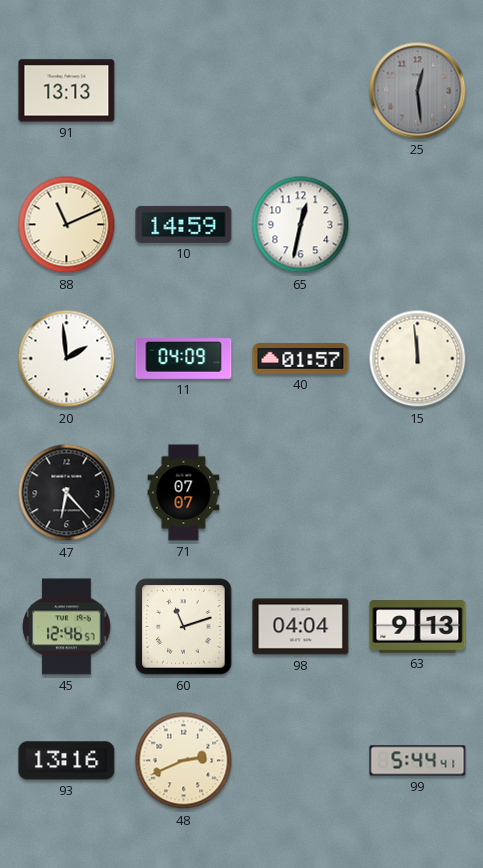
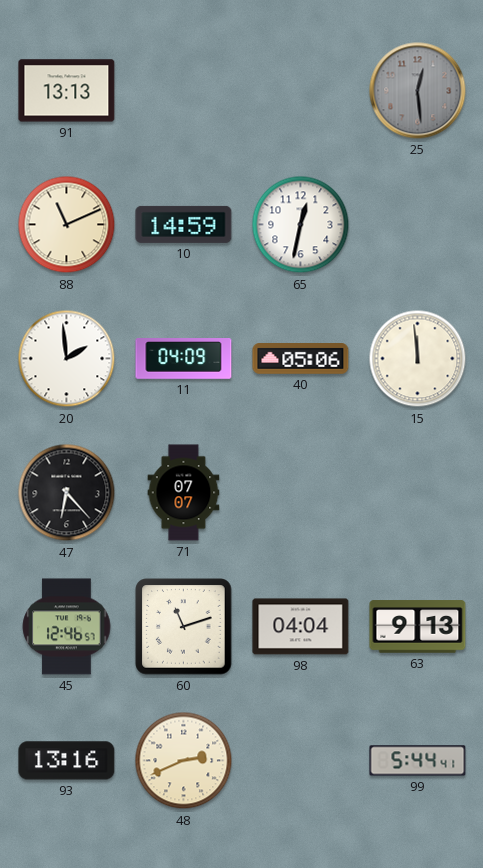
40: 01:57 -> 05:06
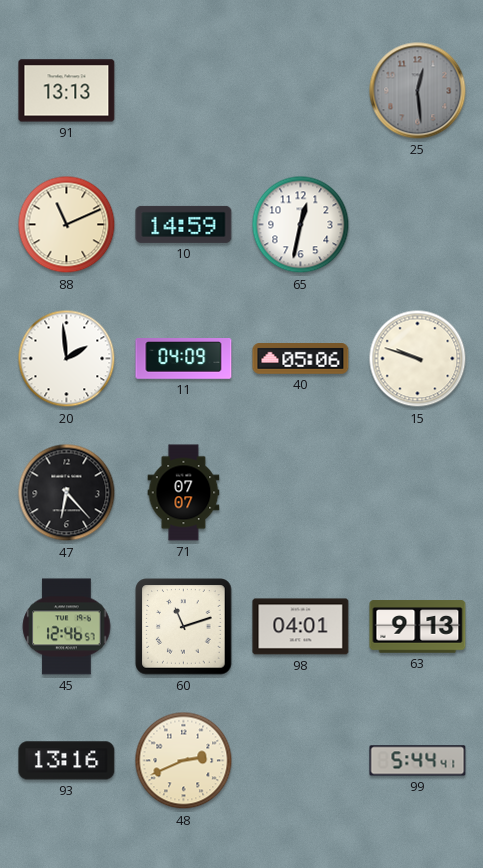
15: 11:59 -> 9:48
98: 04:04 -> 04:01
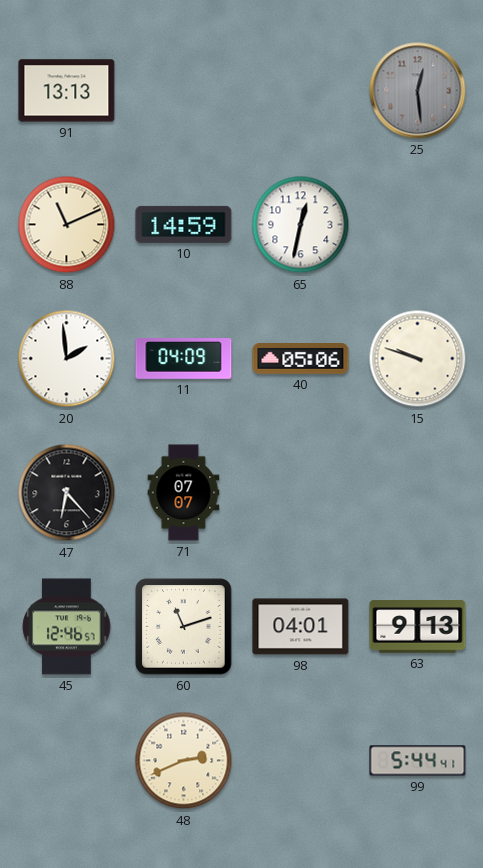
93: 13:16 -> none
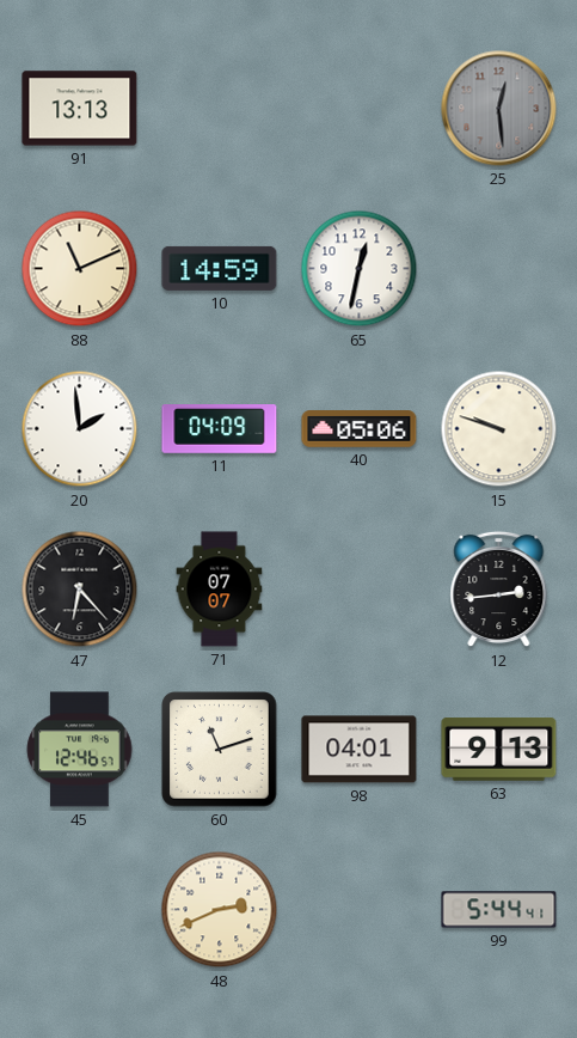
12: none -> 2:44
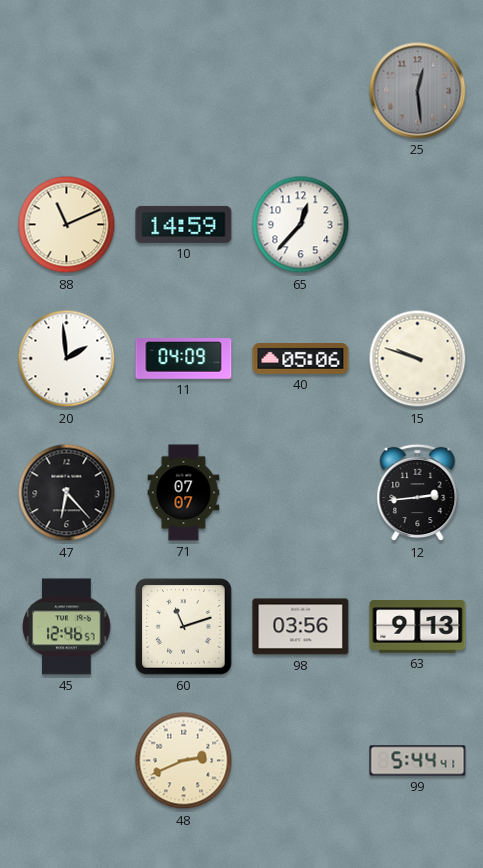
91: 13:13 -> none
65: 12:32 -> 12:37
98: 04:01 -> 03:56
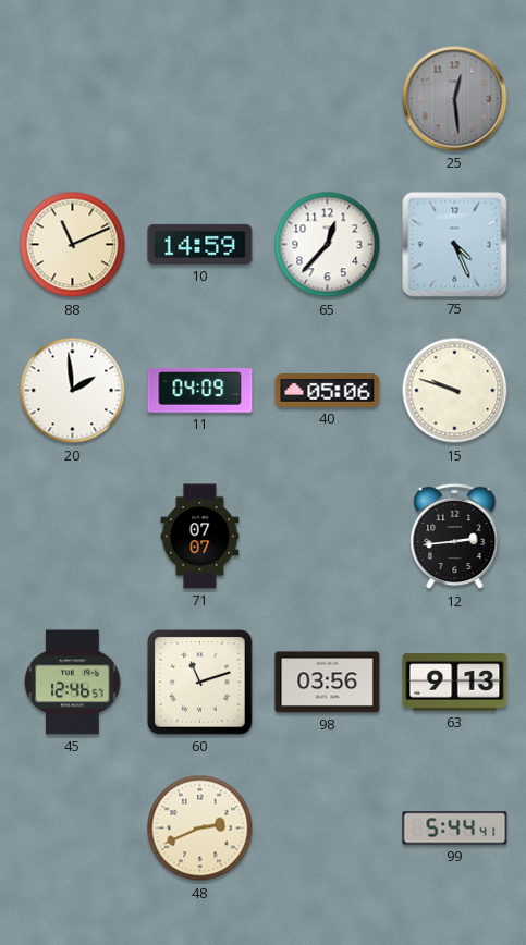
75: none -> 4:26
47: 6:23 -> none
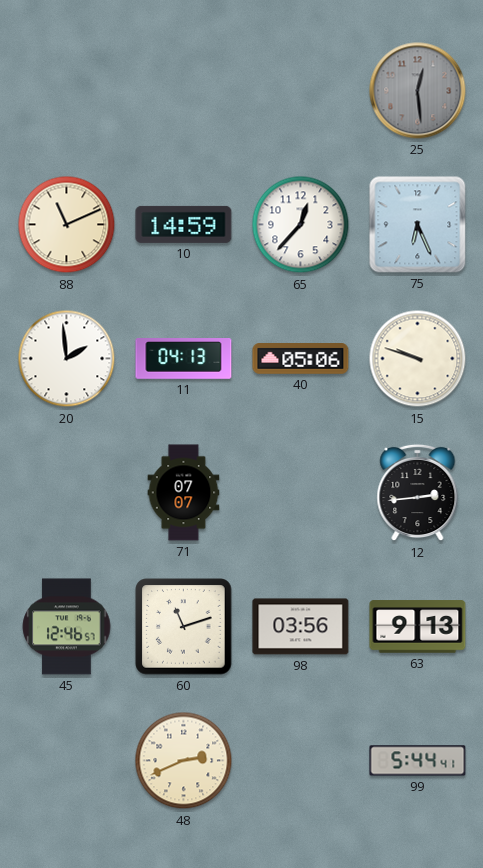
75: 4:26 -> 6:26
11: 04:09 -> 04:13
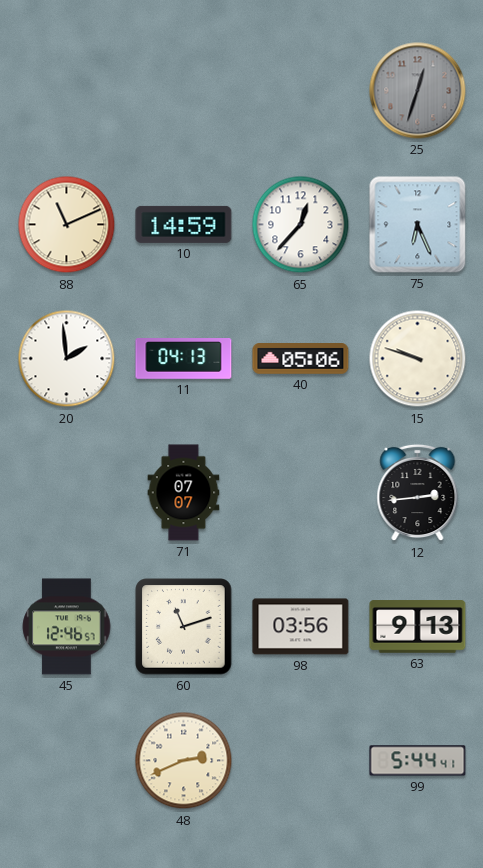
25: 12:29 -> 12:33
